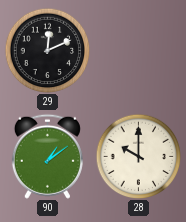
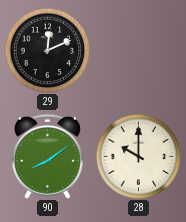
90: 1:09 -> 8:09
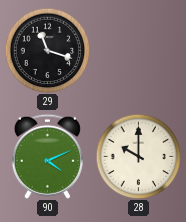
29: 12:11 -> 11:18
90: 8:09 -> 4:11
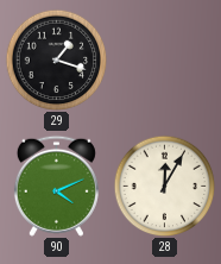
29: 11:18 -> 1:18
28: 10:00 -> 12:05
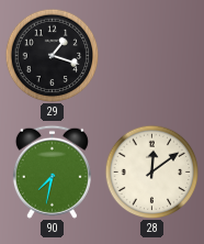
90: 4:11 -> 7:32
28: 12:05 -> 12:09
